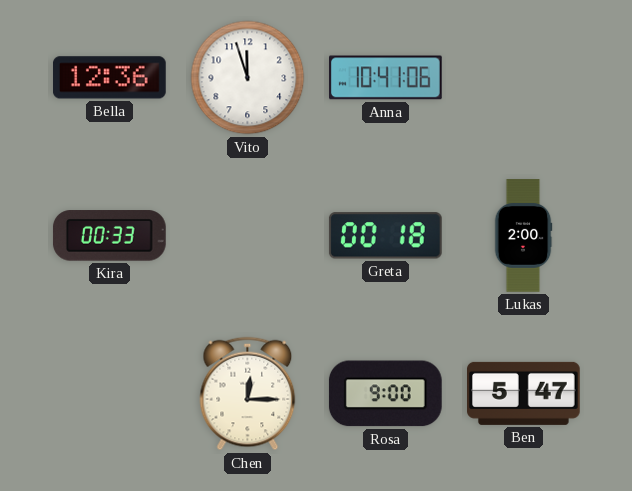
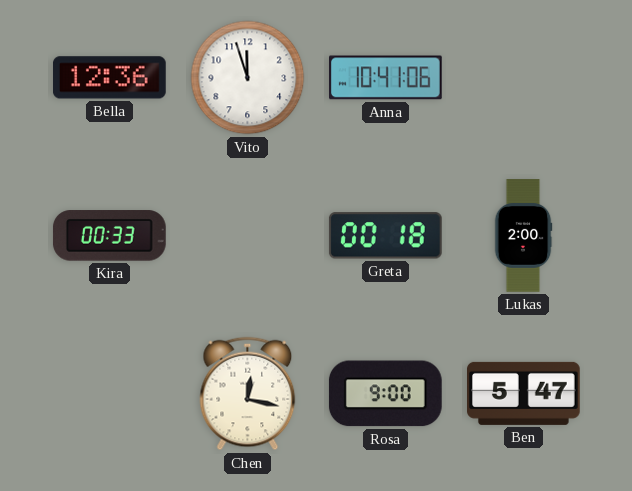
Chen: 12:15 -> 12:17
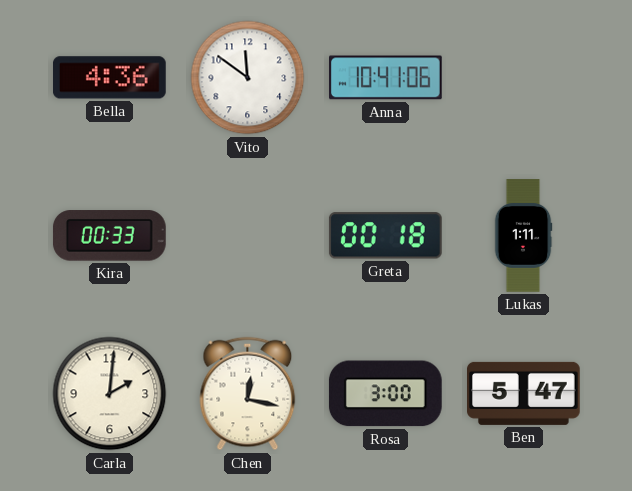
Bella: 12:36 -> 4:36
Vito: 11:57 -> 11:51
Lukas: 2:00 -> 1:11
Carla: none -> 2:01
Rosa: 9:00 -> 3:00
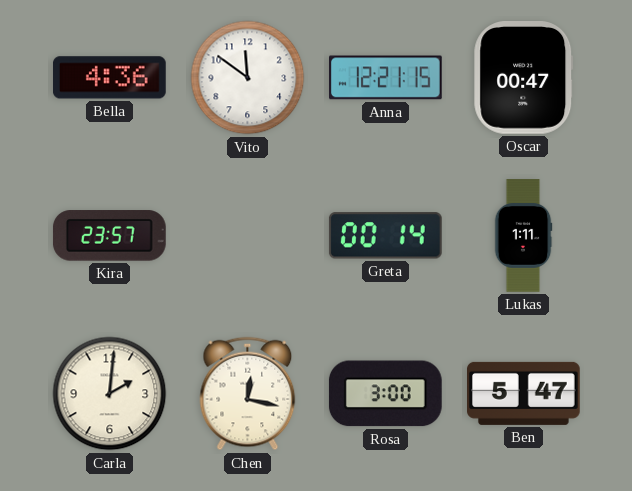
Anna: 10:41 -> 12:21
Oscar: none -> 00:47
Kira: 00:33 -> 23:57
Greta: 00:18 -> 00:14
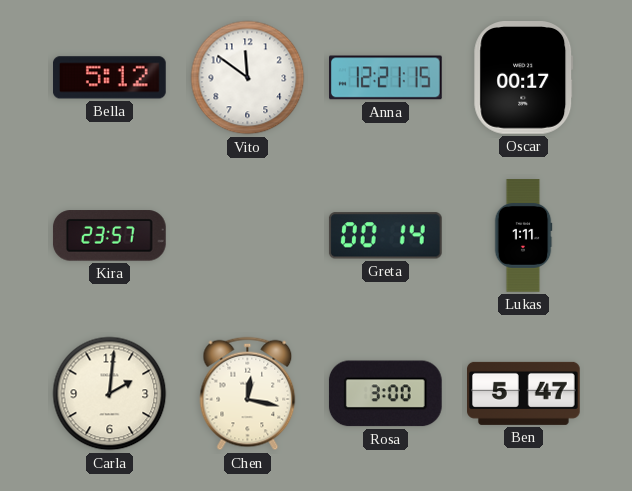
Bella: 4:36 -> 5:12
Oscar: 00:47 -> 00:17
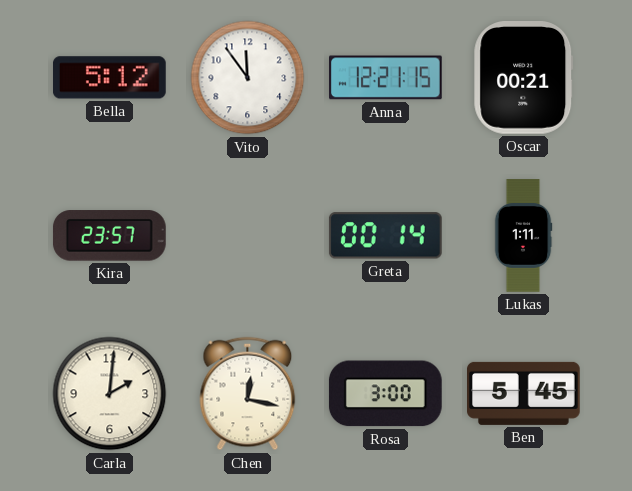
Vito: 11:51 -> 11:54
Oscar: 00:17 -> 00:21
Ben: 5:47 -> 5:45
